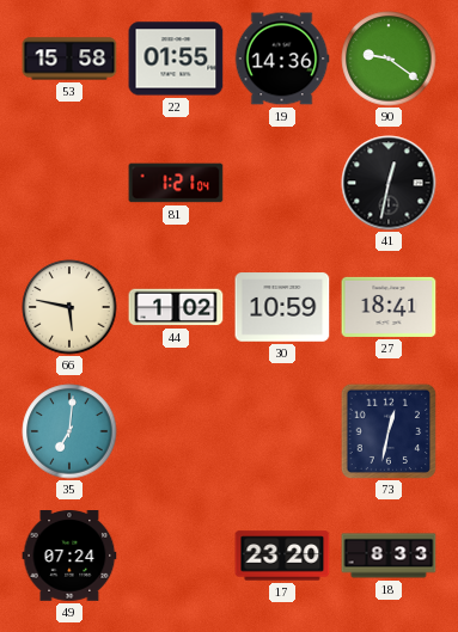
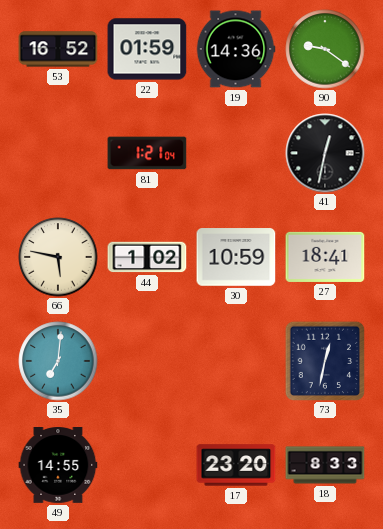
53: 15:58 -> 16:52
22: 01:55 -> 01:59
49: 07:24 -> 14:55
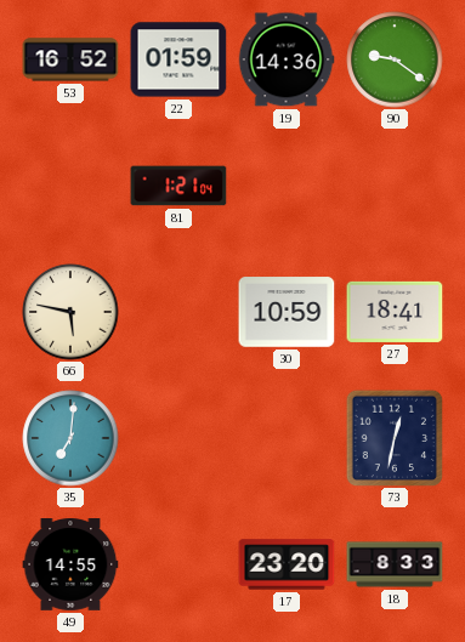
41: 12:32 -> none
44: 1:02 -> none
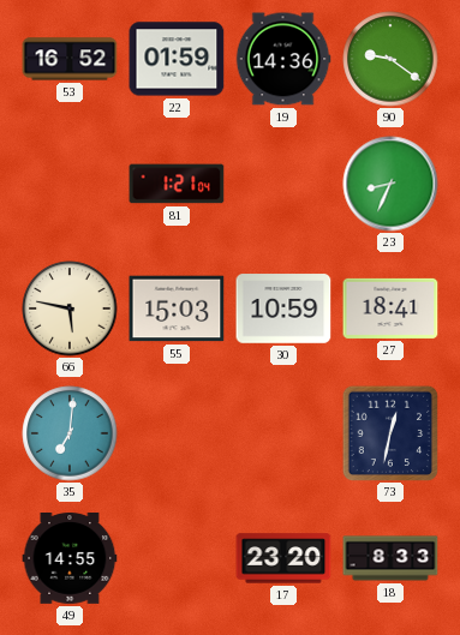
23: none -> 8:34
55: none -> 15:03
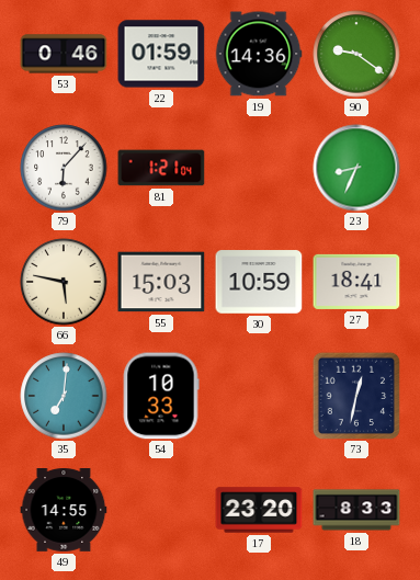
53: 16:52 -> 0:46
79: none -> 6:07
54: none -> 10:33
